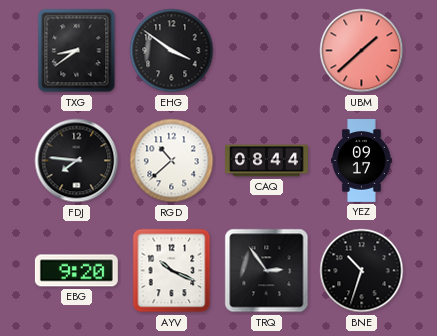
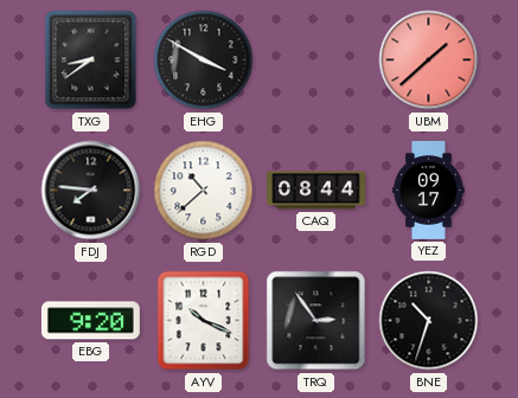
EHG: 3:51 -> 3:50
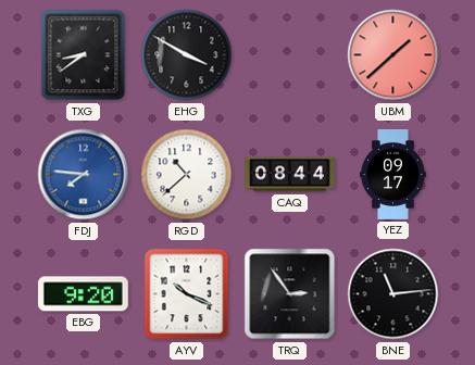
FDJ dial: black -> blue
BNE: 10:33 -> 11:14
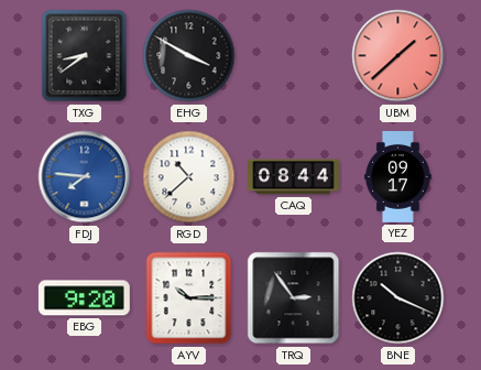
AYV: 10:19 -> 10:15
BNE: 11:14 -> 10:19
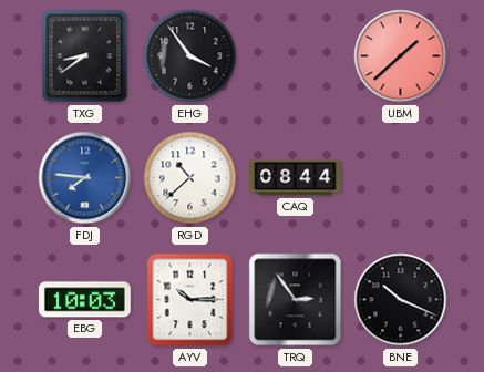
EHG: 3:50 -> 3:54
YEZ: 09:17 -> none
EBG: 9:20 -> 10:03
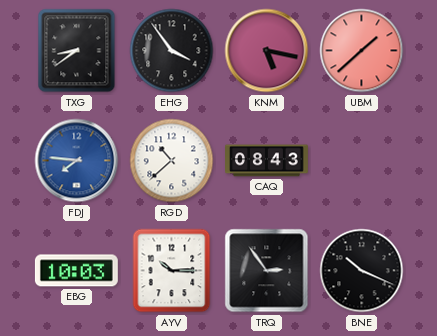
KNM: none -> 5:17
CAQ: 08:44 -> 08:43
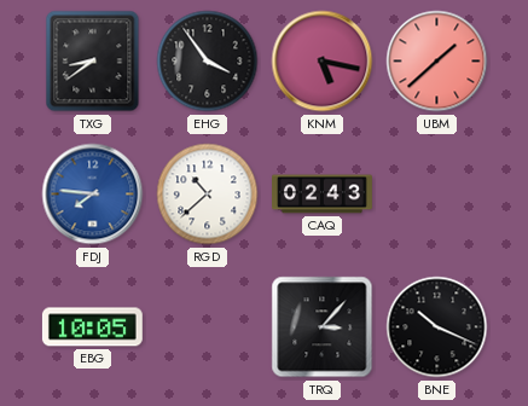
CAQ: 08:43 -> 02:43
EBG: 10:03 -> 10:05
AYV: 10:15 -> none
TRQ: 2:54 -> 3:07
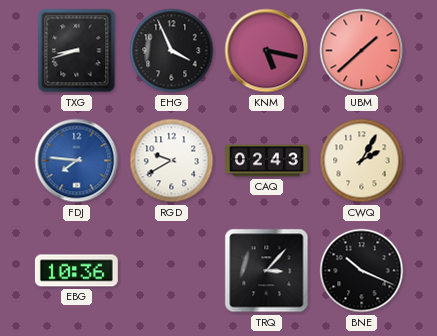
TXG: 8:39 -> 8:42
EHG: 3:54 -> 3:56
RGD: 10:38 -> 9:40
CWQ: none -> 2:05
EBG: 10:05 -> 10:36
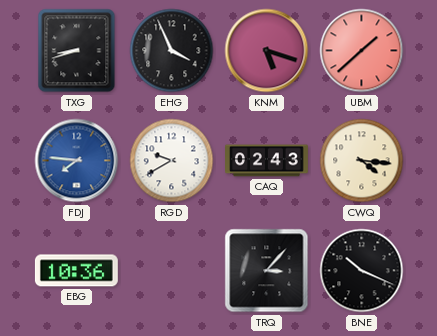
KNM: 5:17 -> 5:18
CWQ: 2:05 -> 4:16
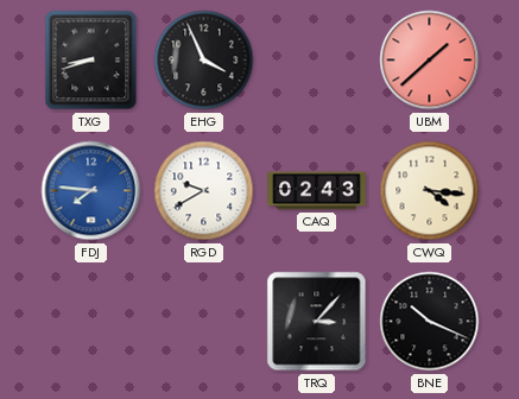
KNM: 5:18 -> none
EBG: 10:36 -> none
